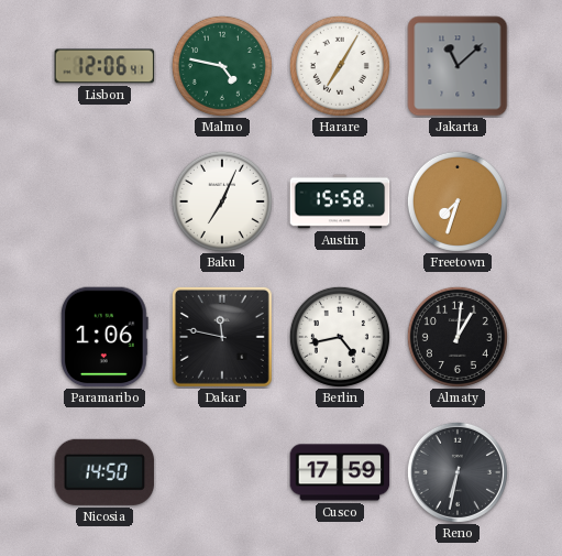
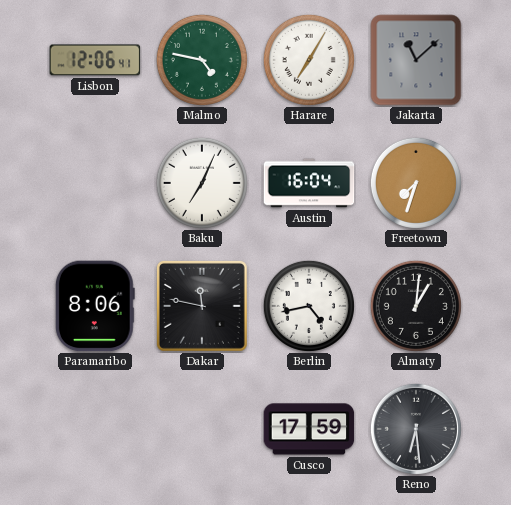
Austin: 15:58 -> 16:04
Paramaribo: 1:06 -> 8:06
Nicosia: 14:50 -> none
Reno: 6:32 -> 6:29
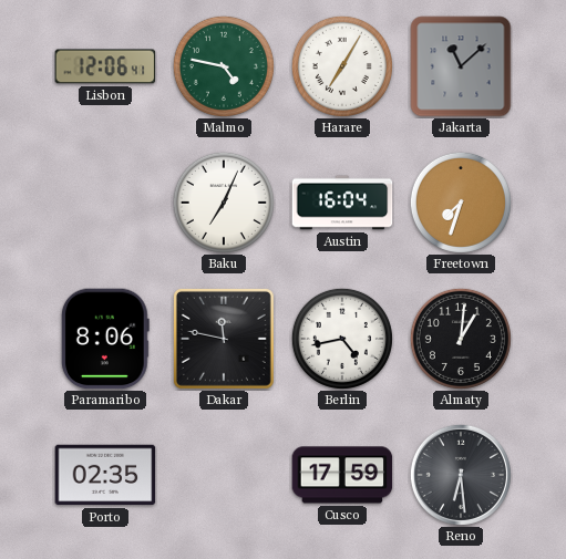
Porto: none -> 02:35
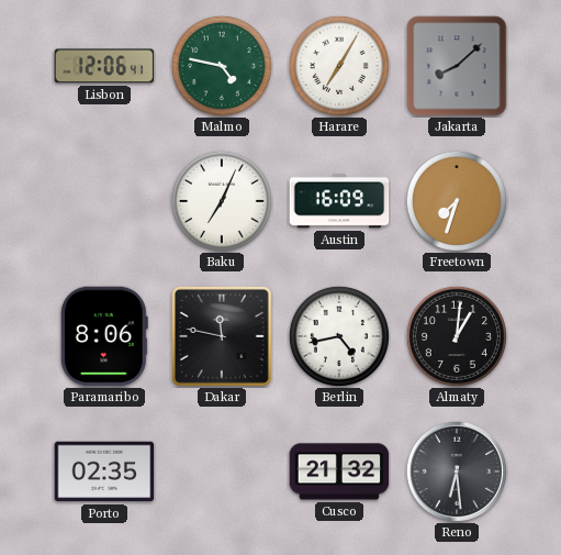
Jakarta: 11:08 -> 8:08
Austin: 16:04 -> 16:09
Cusco: 17:59 -> 21:32
